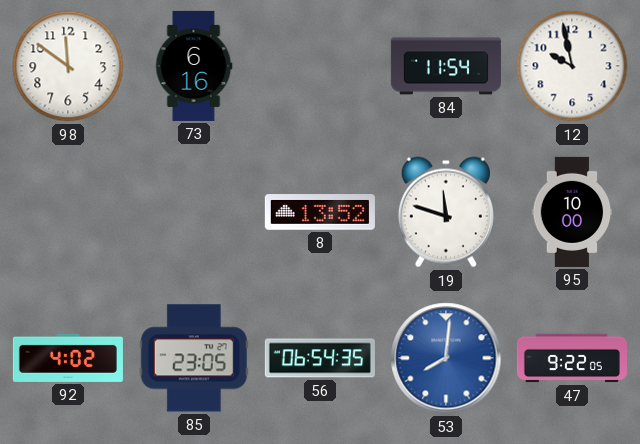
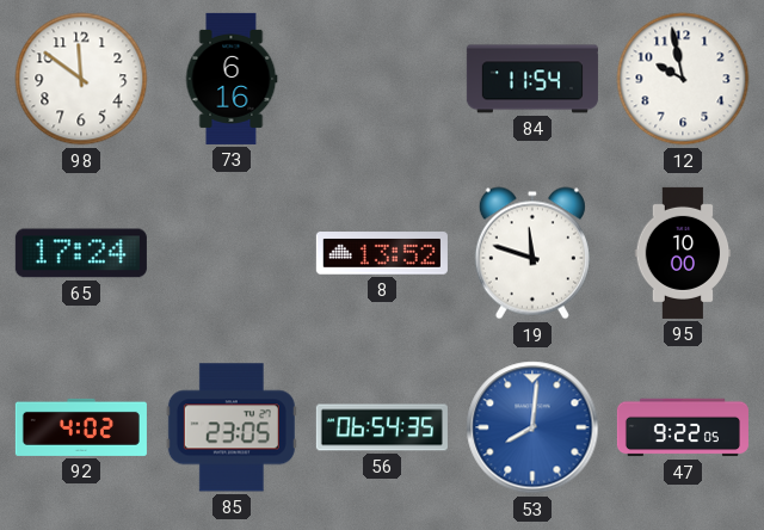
65: none -> 17:24
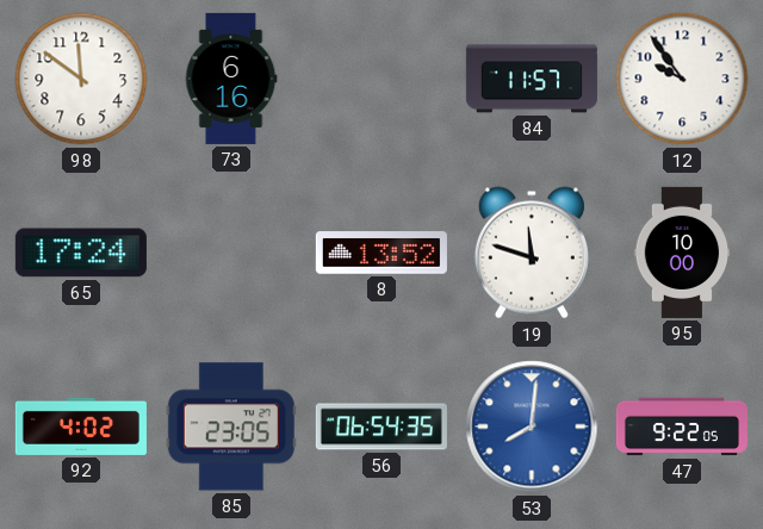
84: 11:54 -> 11:57
12: 9:58 -> 9:54
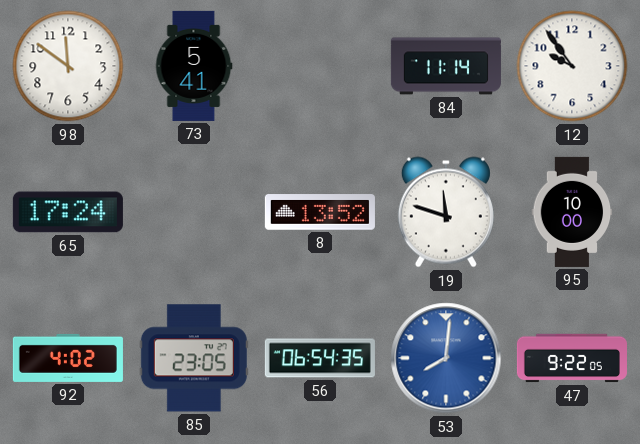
73: 6:16 -> 5:41
84: 11:57 -> 11:14
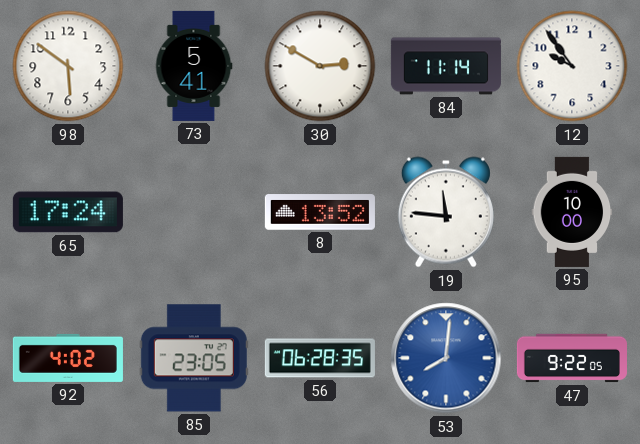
98: 11:51 -> 5:51
30: none -> 2:50
19: 11:48 -> 11:46
56: 06:54 -> 06:28
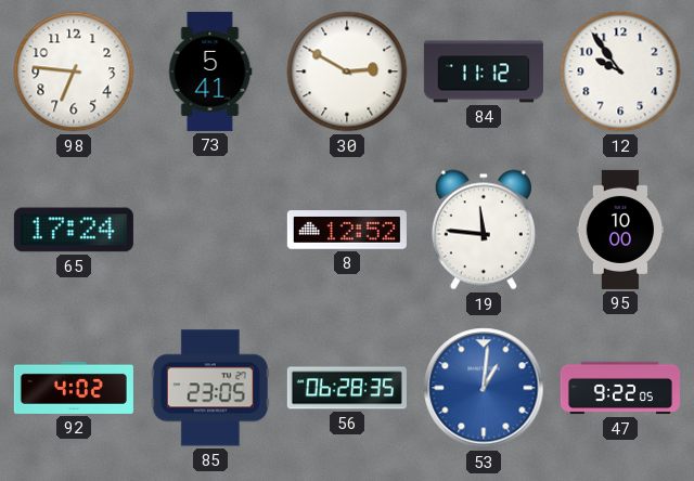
98: 5:51 -> 6:46
84: 11:14 -> 11:12
8: 13:52 -> 12:52
53: 8:01 -> 1:01
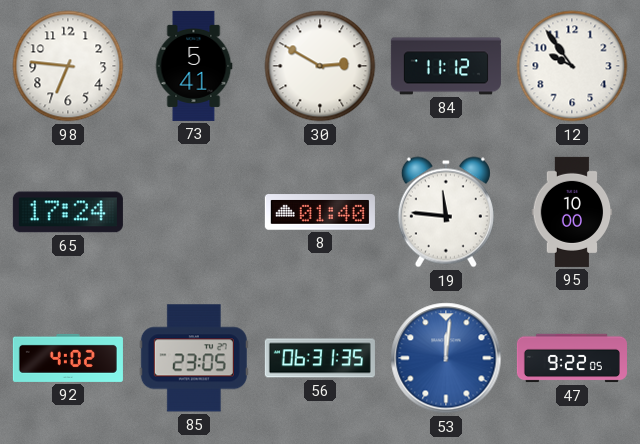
8: 12:52 -> 01:40
56: 06:28 -> 06:31
53: 1:01 -> 12:01
